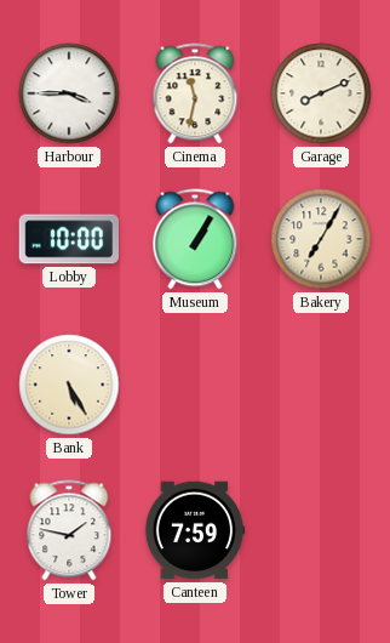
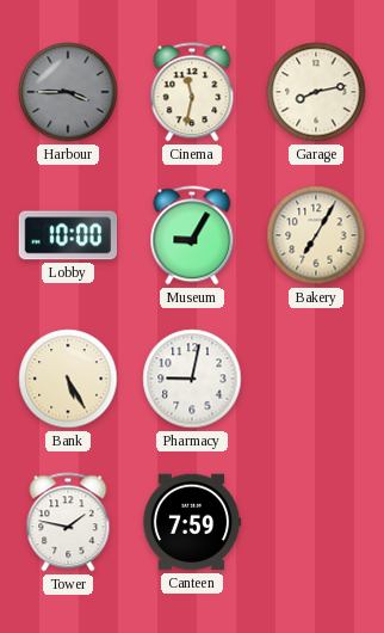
Harbour dial: white -> grey
Garage: 8:11 -> 8:13
Museum: 1:05 -> 9:05
Pharmacy: none -> 9:02
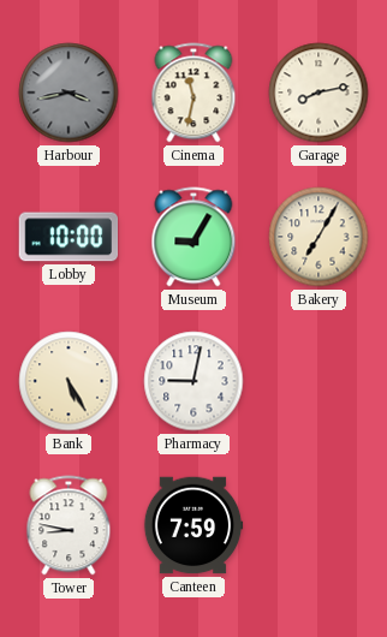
Harbour: 3:45 -> 3:43
Tower: 1:47 -> 8:47
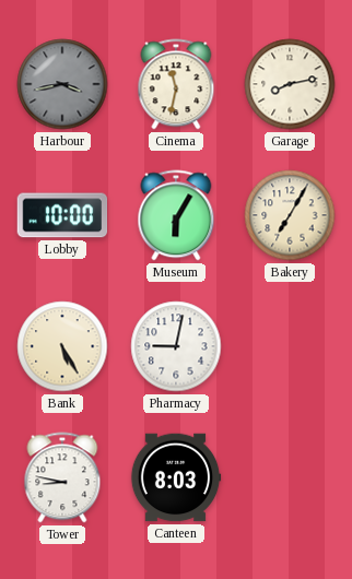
Museum: 9:05 -> 6:05
Canteen: 7:59 -> 8:03
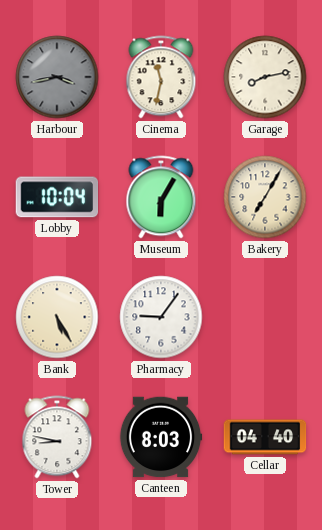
Lobby: 10:00 -> 10:04
Pharmacy: 9:02 -> 9:06
Cellar: none -> 04:40
